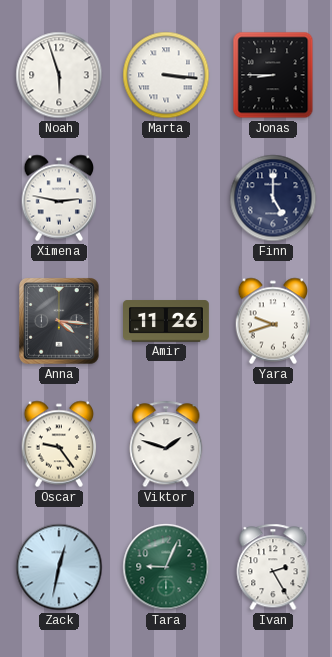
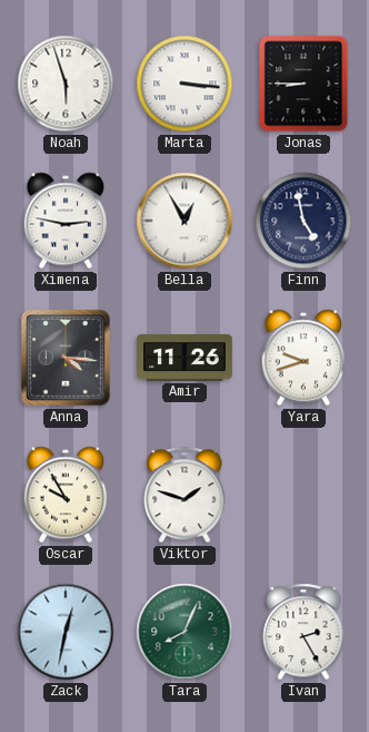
Bella: none -> 12:55
Finn: 5:00 -> 4:58
Oscar: 9:24 -> 9:55
Tara: 9:04 -> 8:04
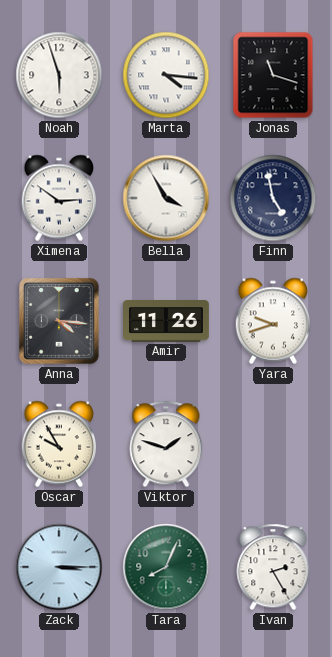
Marta: 3:16 -> 4:16
Jonas: 8:45 -> 11:18
Ximena: 2:47 -> 2:51
Bella: 12:55 -> 3:55
Zack: 12:32 -> 3:15
